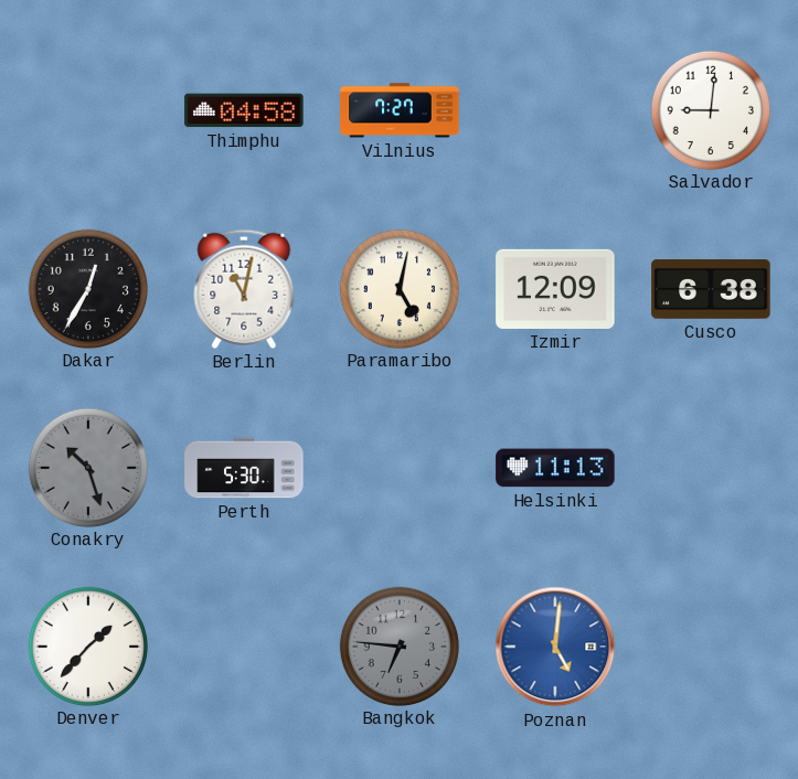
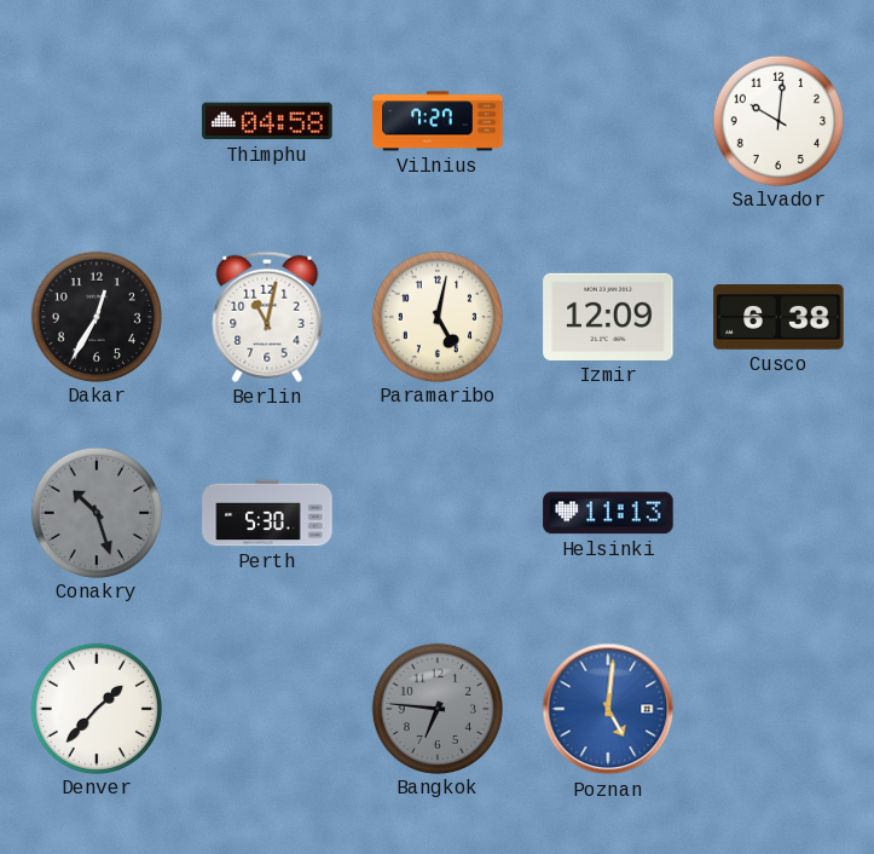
Salvador: 9:01 -> 10:01
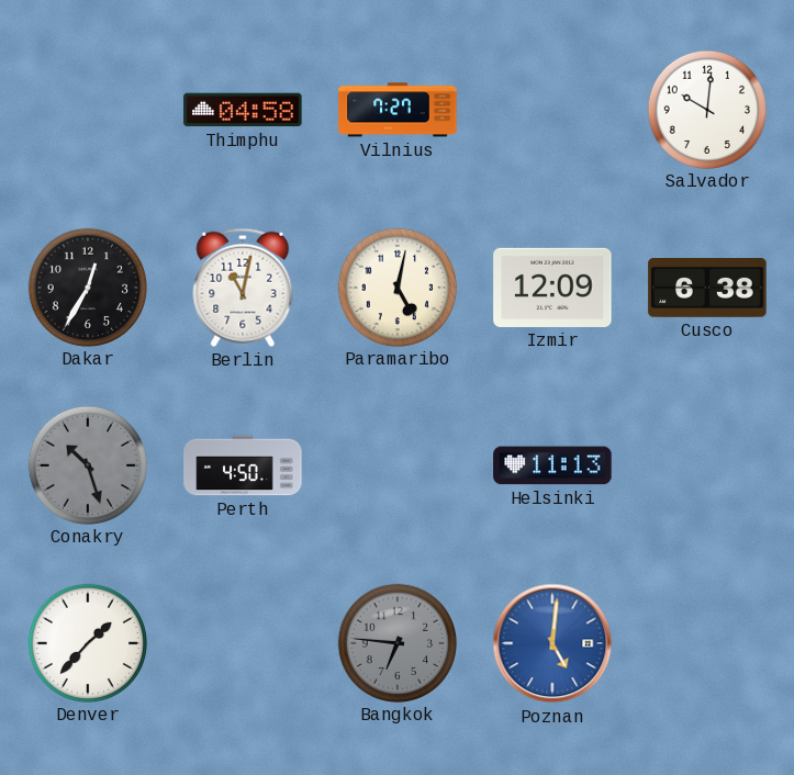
Perth: 5:30 -> 4:50
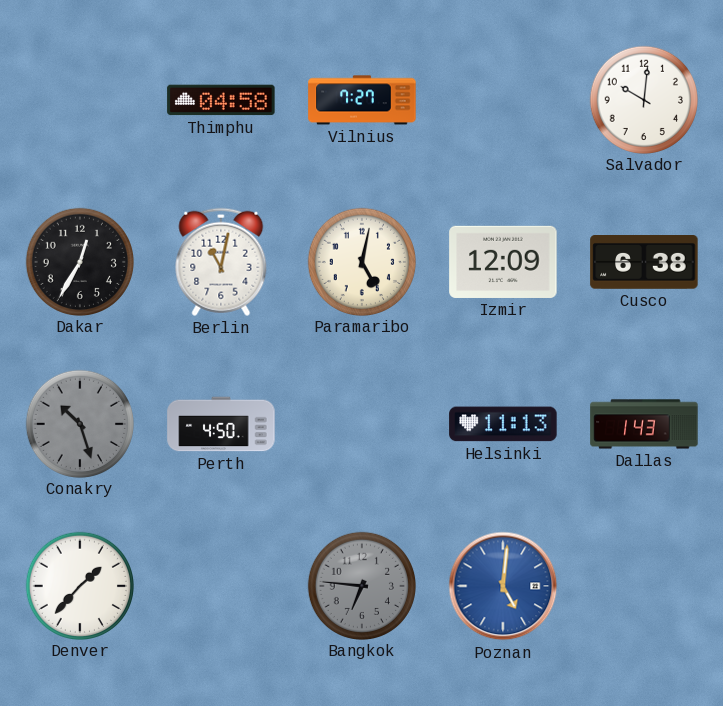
Dallas: none -> 1:43
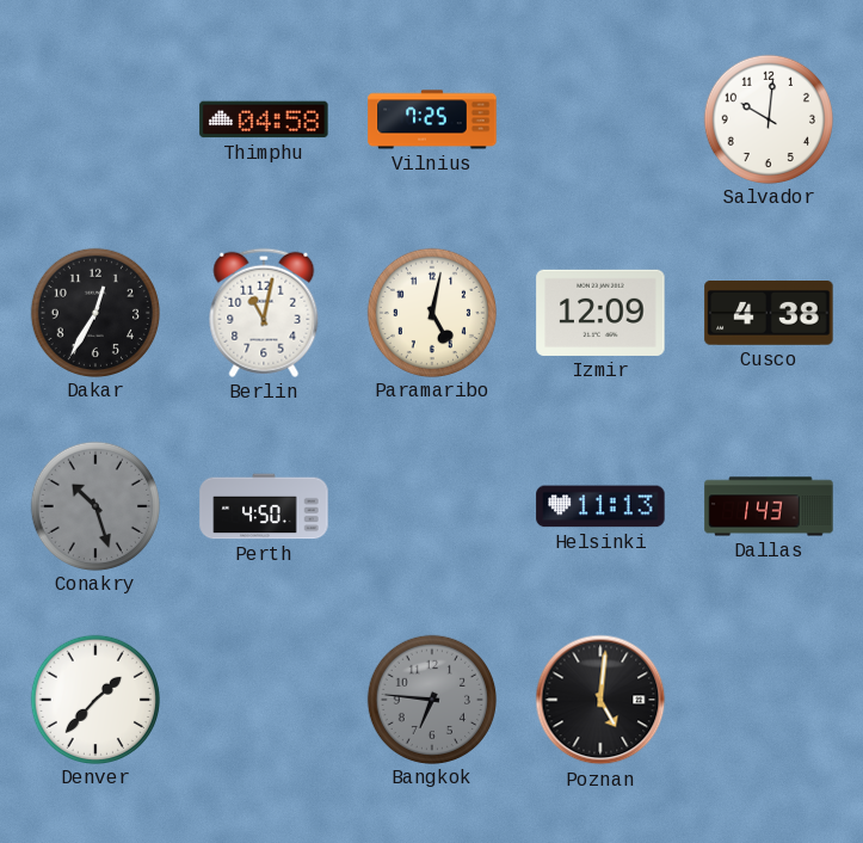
Vilnius: 7:27 -> 7:25
Cusco: 6:38 -> 4:38
Poznan dial: blue -> black
